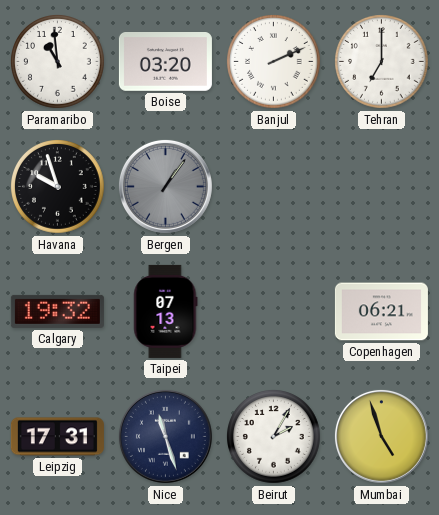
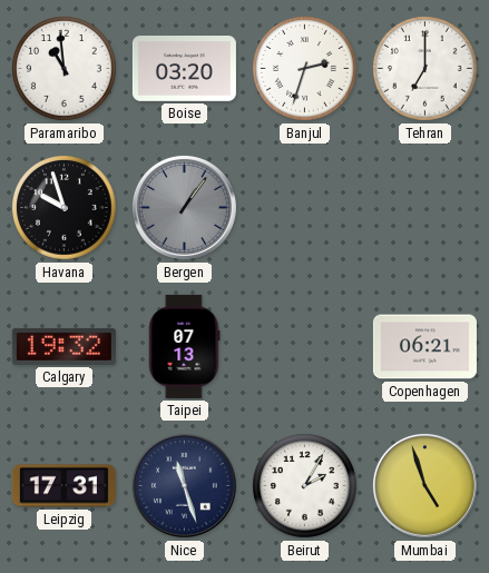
Banjul: 2:11 -> 2:33
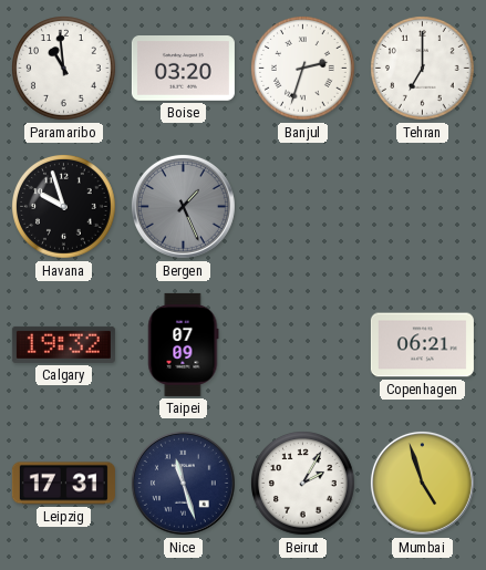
Bergen: 1:06 -> 1:26
Taipei: 07:13 -> 07:09
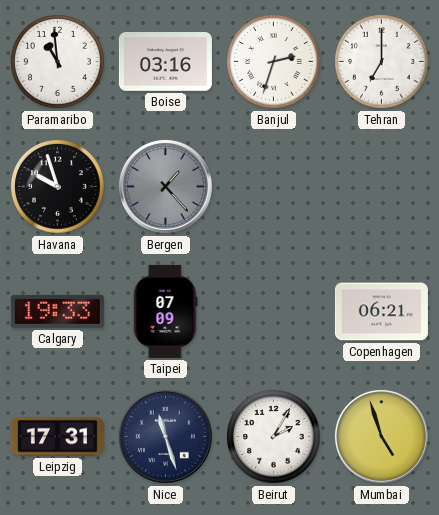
Boise: 03:20 -> 03:16
Bergen: 1:26 -> 1:23
Calgary: 19:32 -> 19:33
